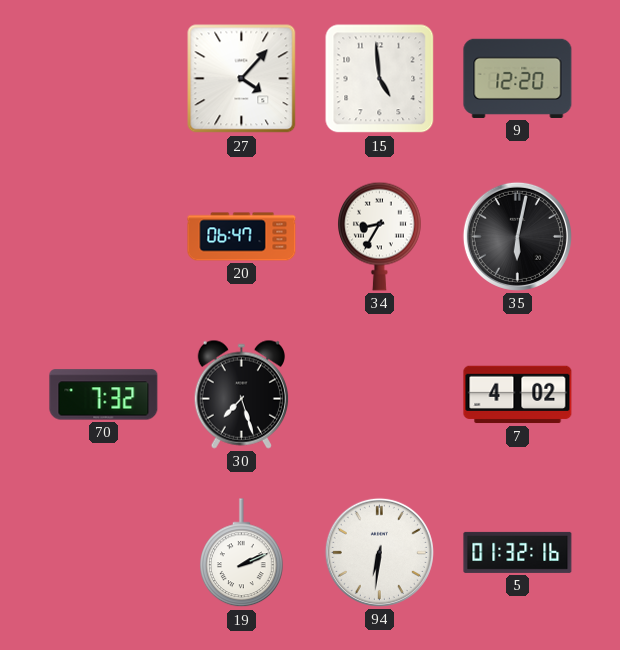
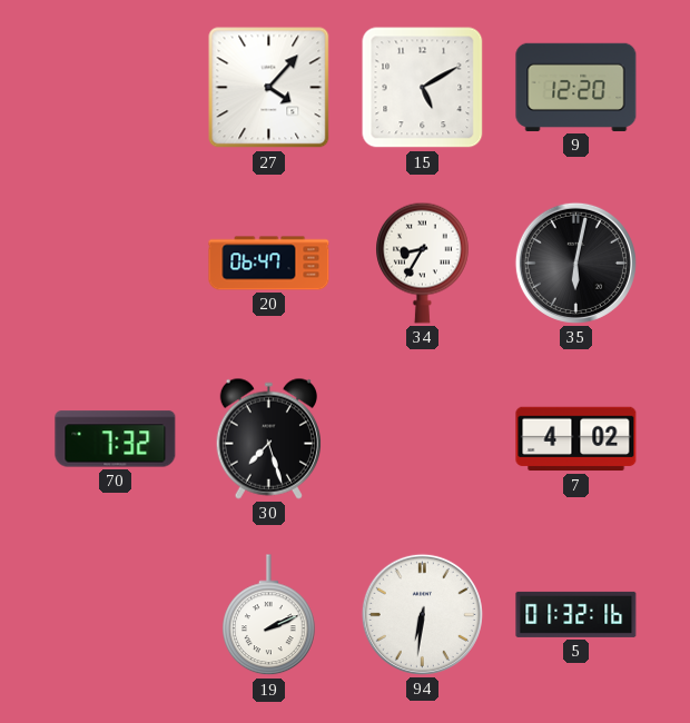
15: 4:59 -> 5:10
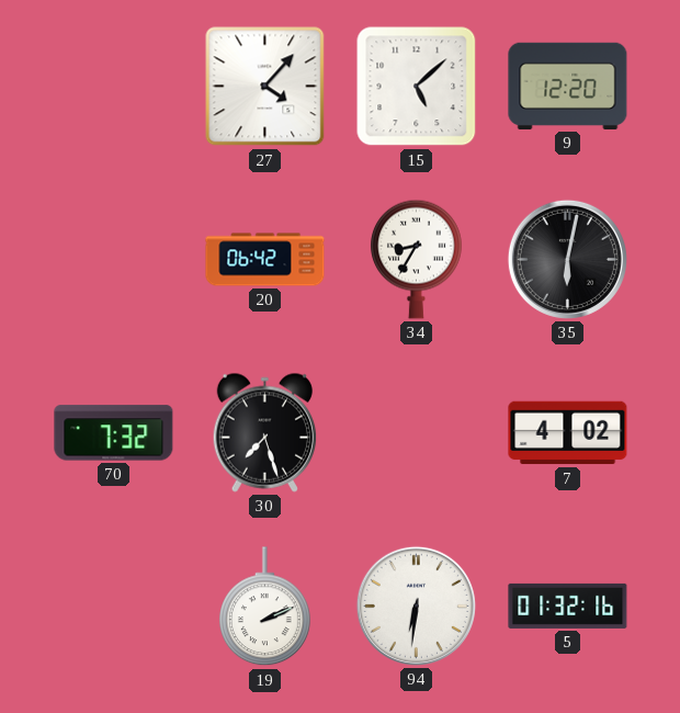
15: 5:10 -> 5:08
20: 06:47 -> 06:42
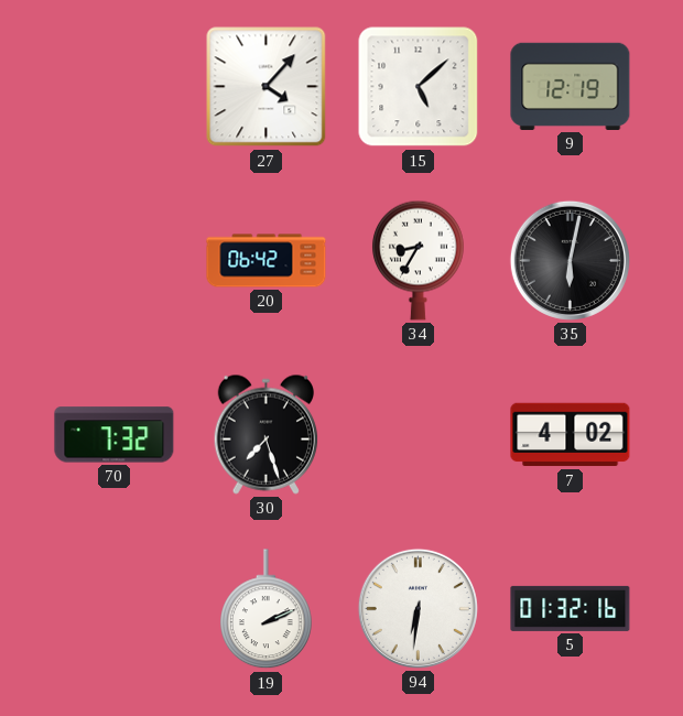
9: 12:20 -> 12:19
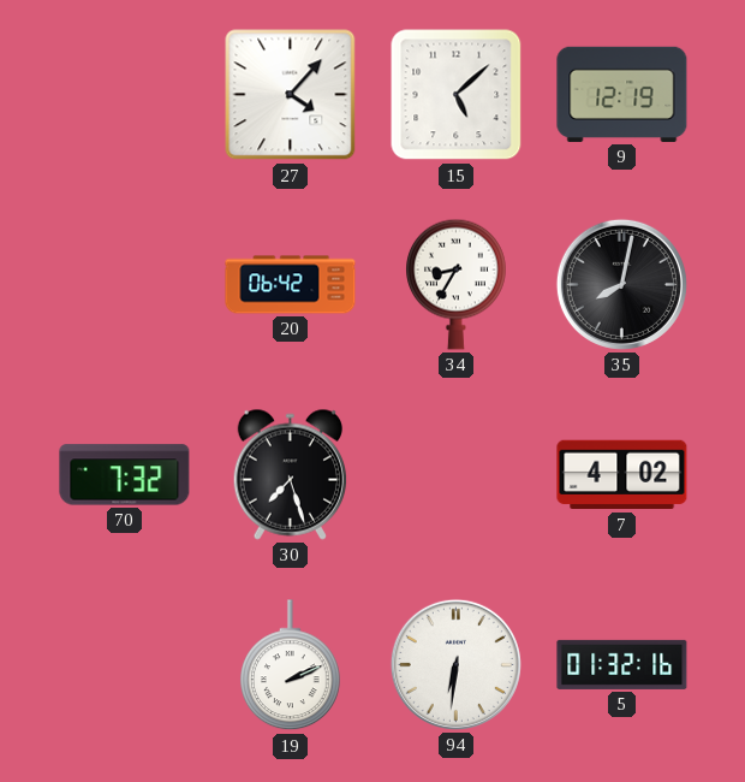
35: 6:02 -> 8:02
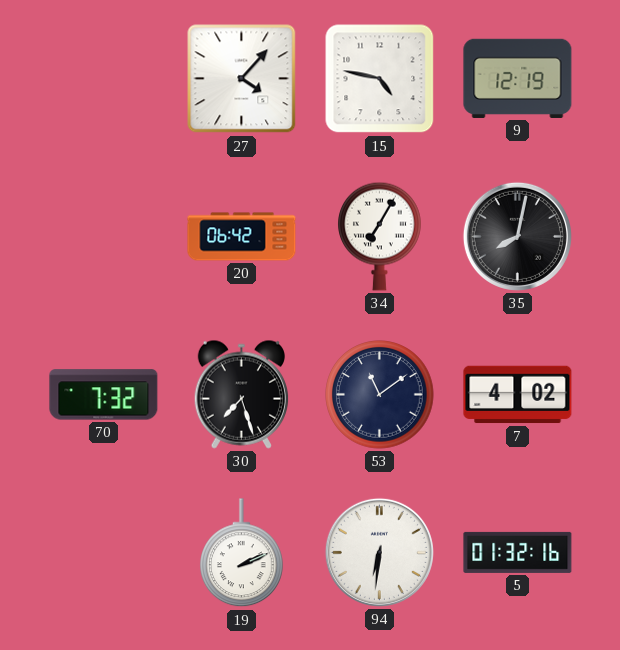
15: 5:08 -> 4:47
34: 8:35 -> 7:05
53: none -> 11:09
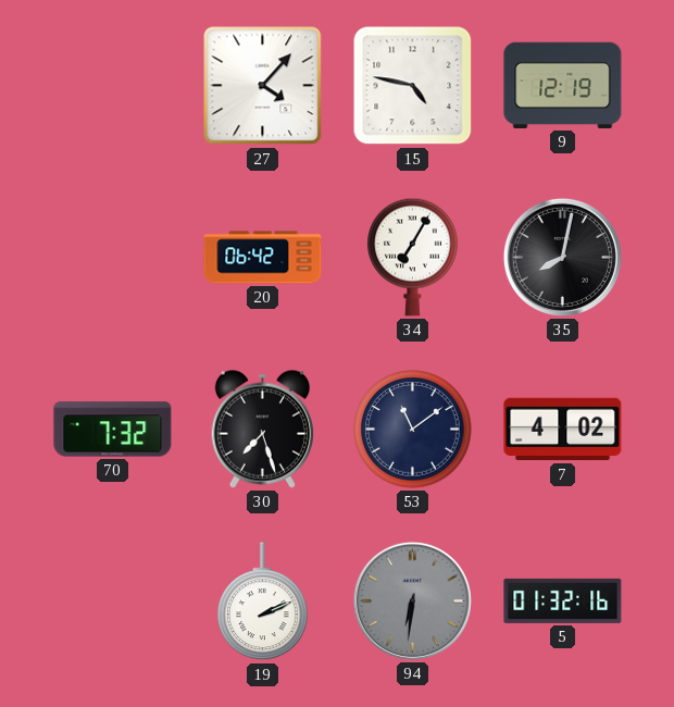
94 dial: white -> grey
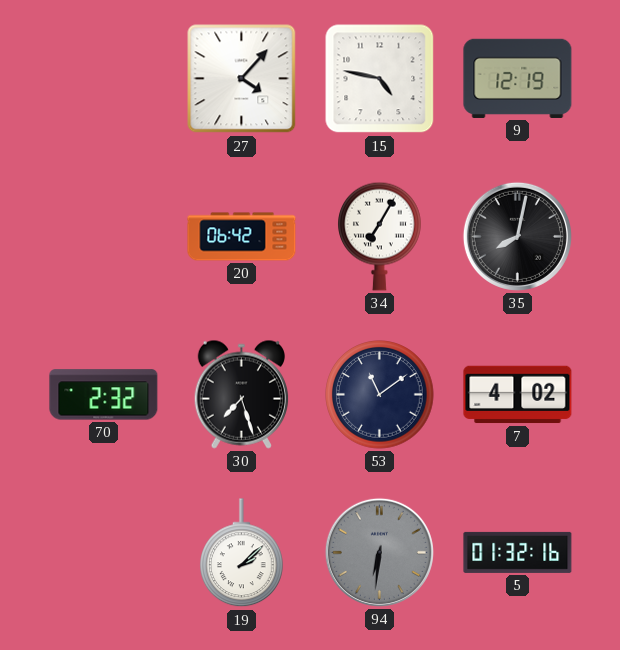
70: 7:32 -> 2:32
19: 2:11 -> 2:08
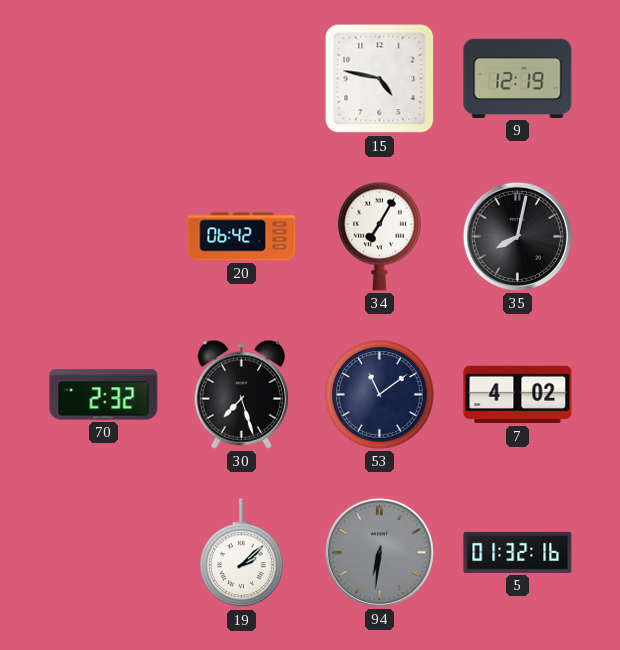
27: 4:07 -> none
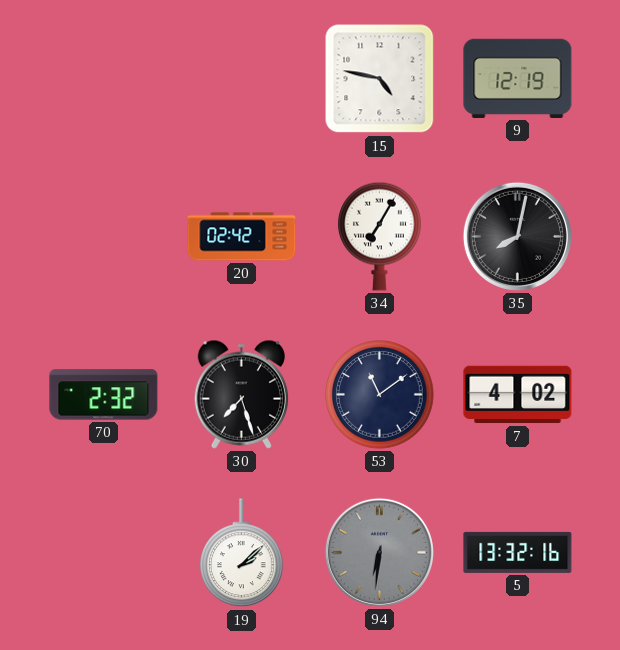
20: 06:42 -> 02:42
5: 01:32 -> 13:32
